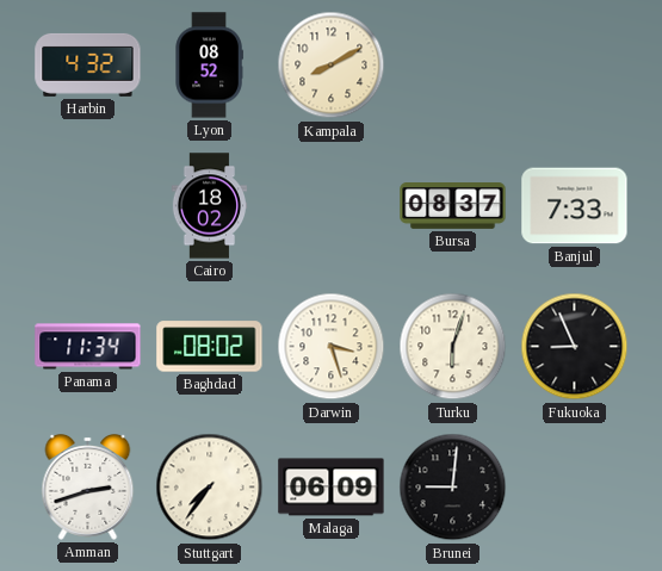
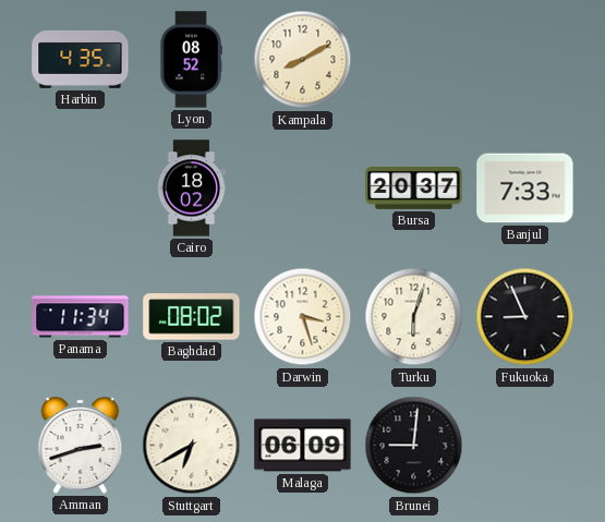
Harbin: 4:32 -> 4:35
Bursa: 08:37 -> 20:37
Stuttgart: 7:36 -> 6:40
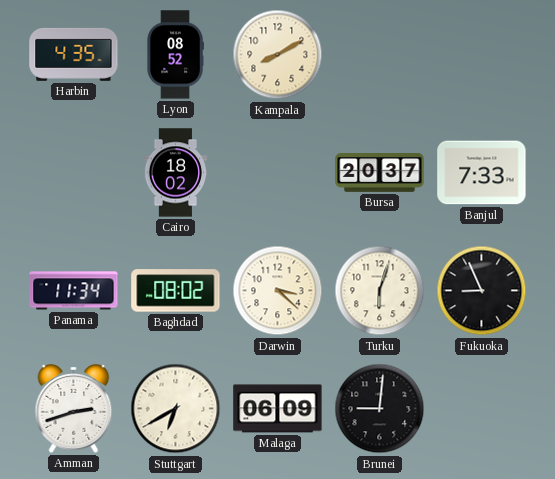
Darwin: 3:27 -> 3:22
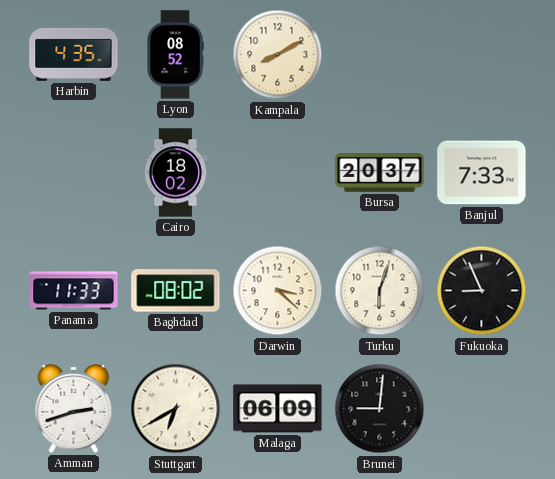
Panama: 11:34 -> 11:33
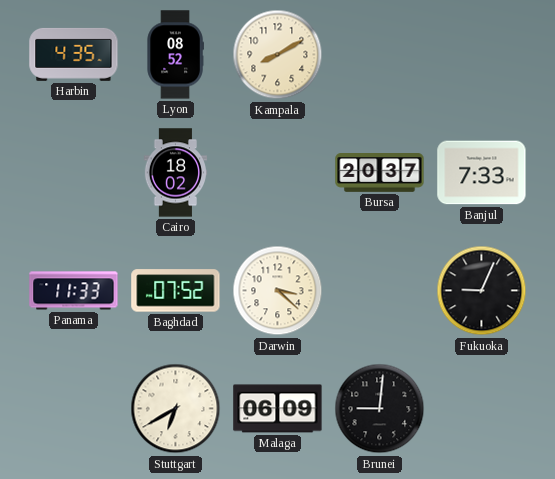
Baghdad: 08:02 -> 07:52
Turku: 6:03 -> none
Fukuoka: 8:56 -> 9:04
Amman: 2:42 -> none
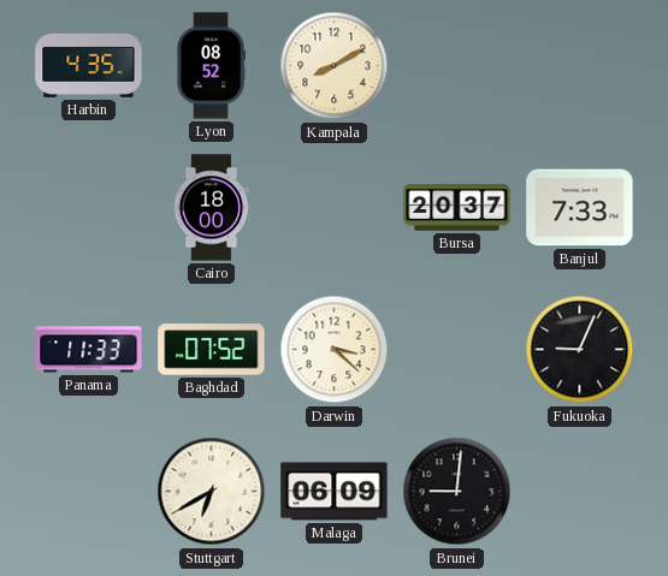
Cairo: 18:02 -> 18:00
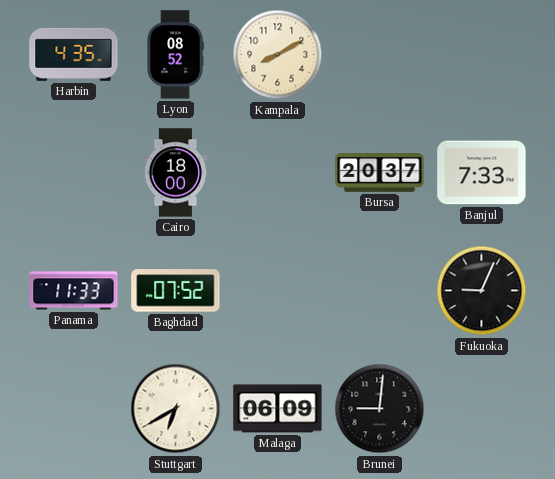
Darwin: 3:22 -> none
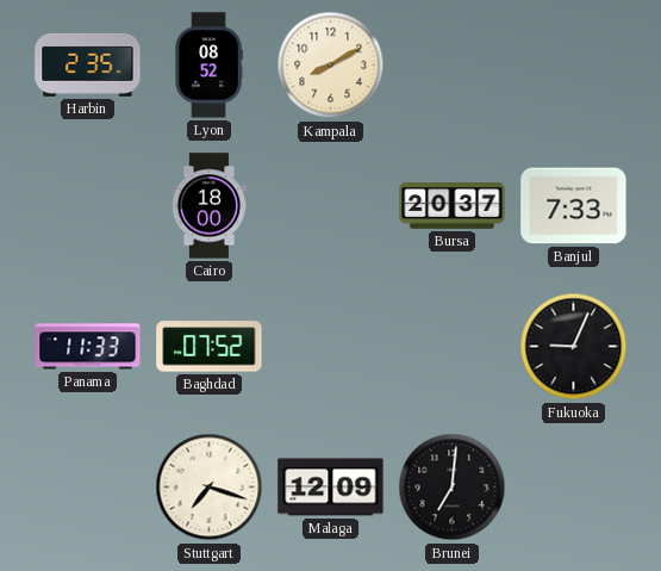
Harbin: 4:35 -> 2:35
Stuttgart: 6:40 -> 7:18
Malaga: 06:09 -> 12:09
Brunei: 9:01 -> 7:01
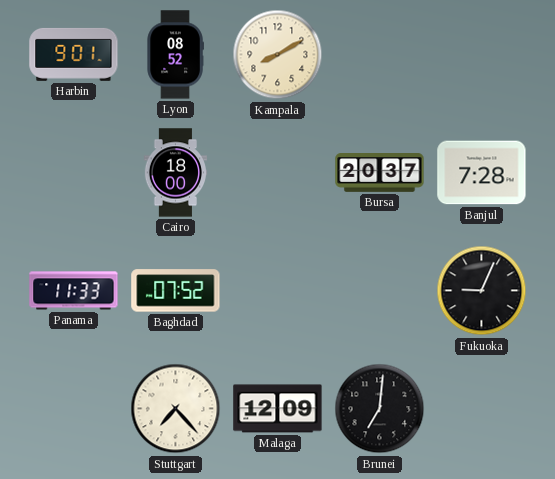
Harbin: 2:35 -> 9:01
Banjul: 7:33 -> 7:28
Stuttgart: 7:18 -> 7:23
